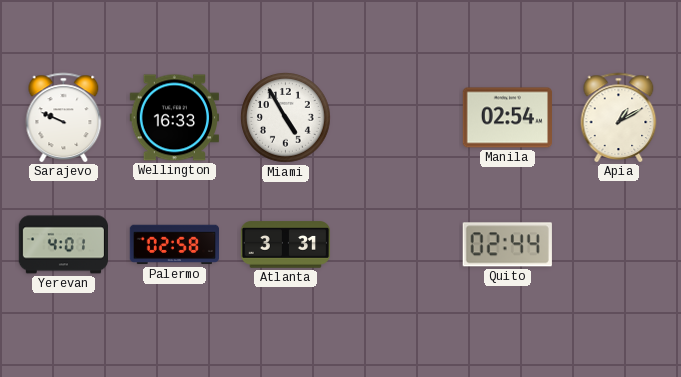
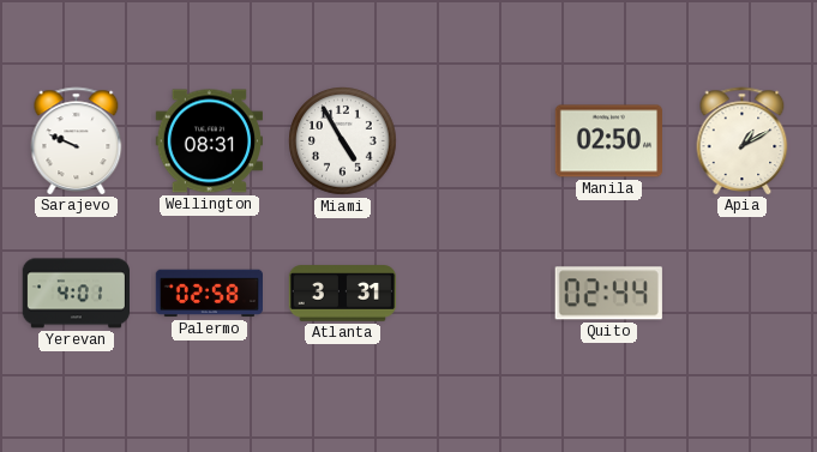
Wellington: 16:33 -> 08:31
Manila: 02:54 -> 02:50
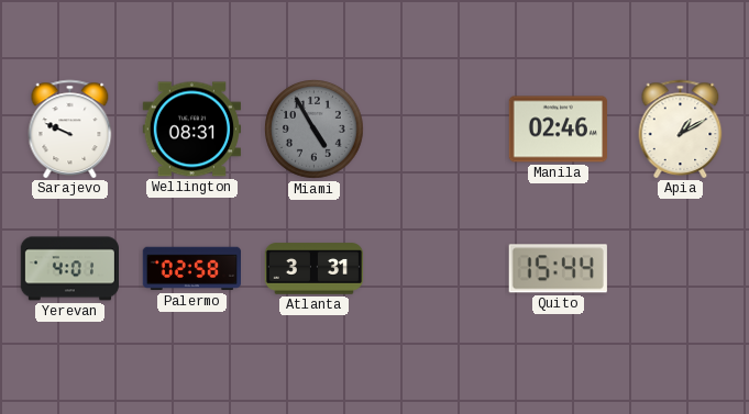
Miami dial: white -> grey
Manila: 02:50 -> 02:46
Quito: 02:44 -> 15:44
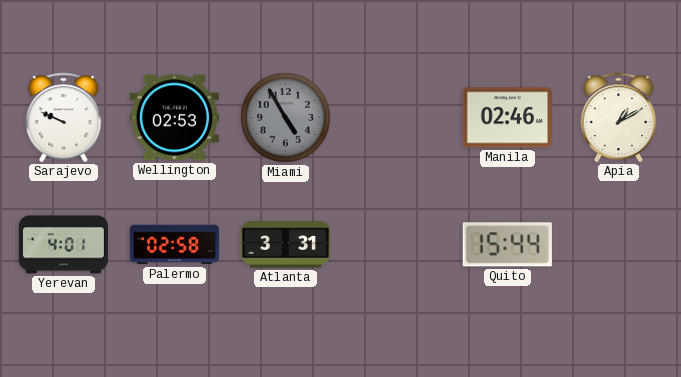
Wellington: 08:31 -> 02:53
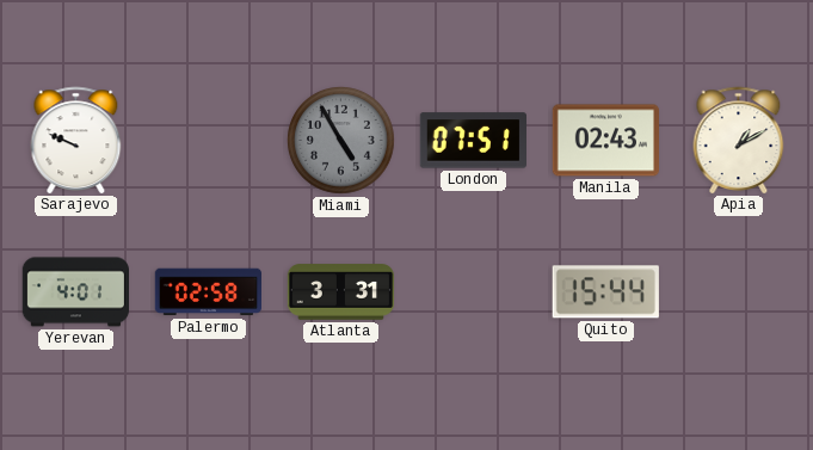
Wellington: 02:53 -> none
London: none -> 07:51
Manila: 02:46 -> 02:43
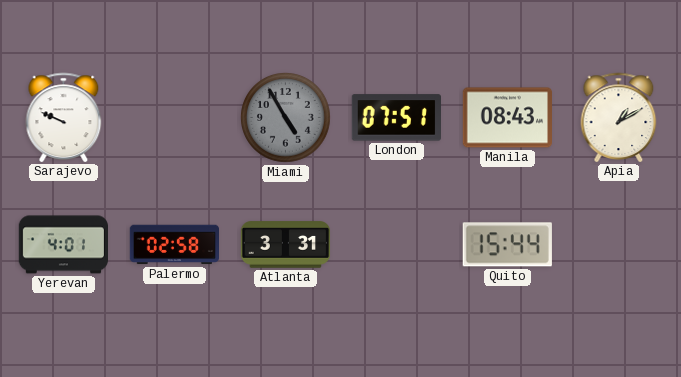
Manila: 02:43 -> 08:43
